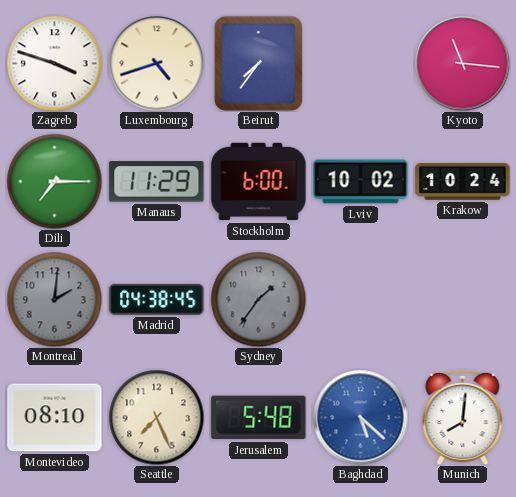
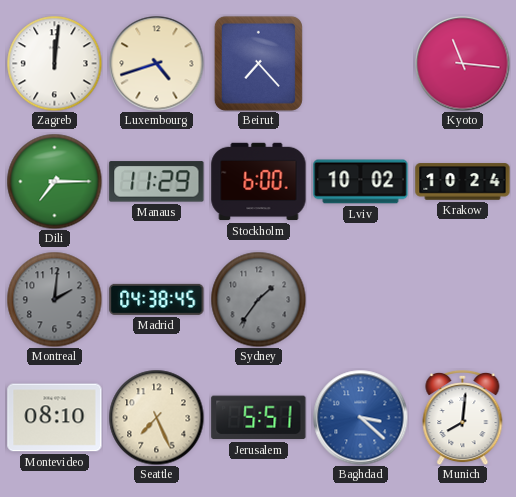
Zagreb: 3:48 -> 12:01
Beirut: 7:36 -> 7:23
Jerusalem: 5:48 -> 5:51
Baghdad: 5:22 -> 3:22
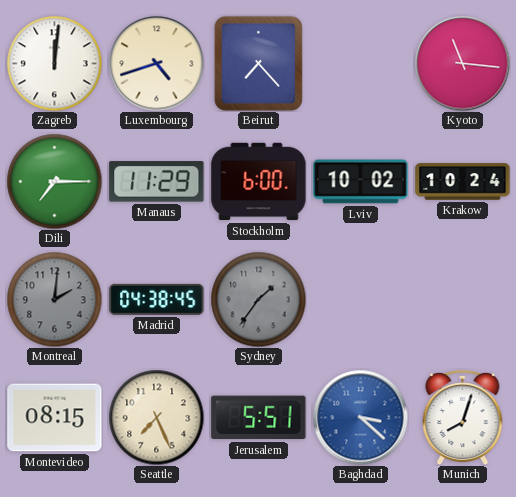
Montevideo: 08:10 -> 08:15
Munich: 8:01 -> 8:03
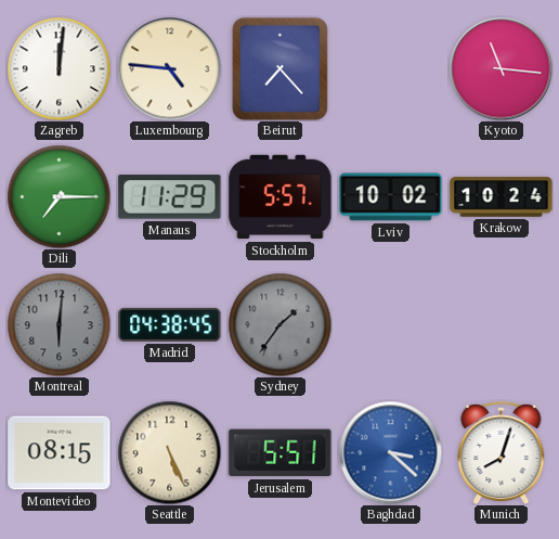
Luxembourg: 4:42 -> 4:46
Stockholm: 6:00 -> 5:57
Montreal: 2:01 -> 6:01
Seattle: 7:26 -> 5:26
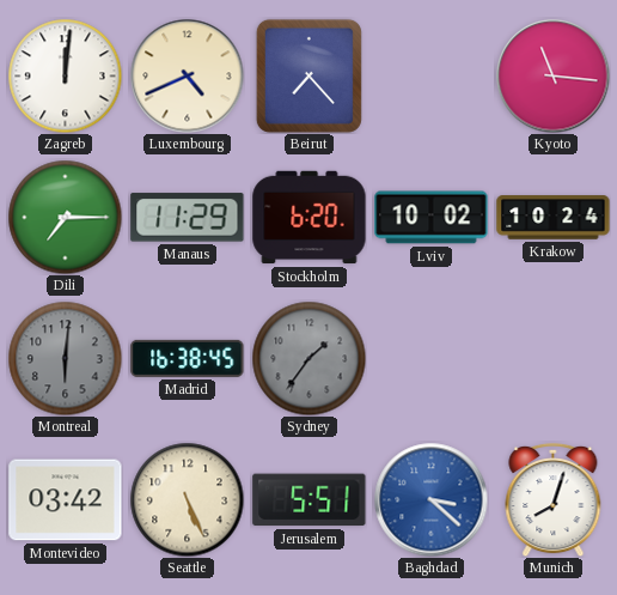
Luxembourg: 4:46 -> 4:41
Stockholm: 5:57 -> 6:20
Madrid: 04:38 -> 16:38
Montevideo: 08:15 -> 03:42
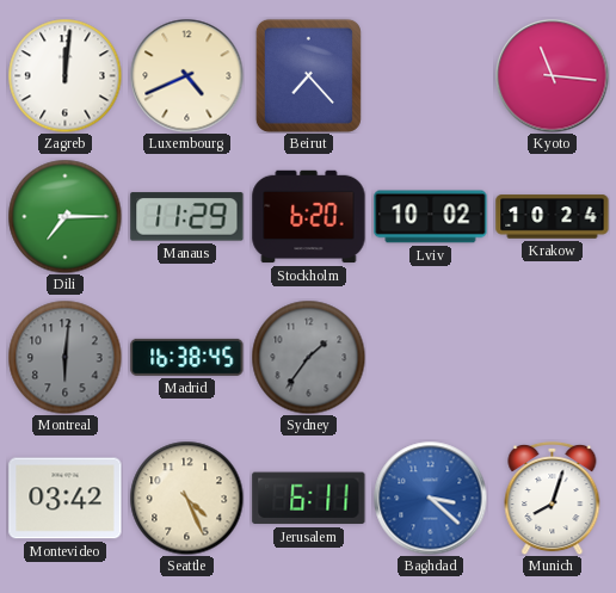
Seattle: 5:26 -> 4:26
Jerusalem: 5:51 -> 6:11
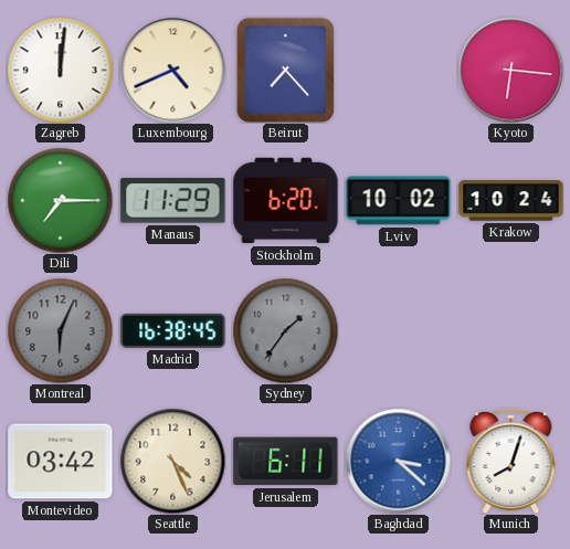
Kyoto: 11:16 -> 6:16
Montreal: 6:01 -> 6:04
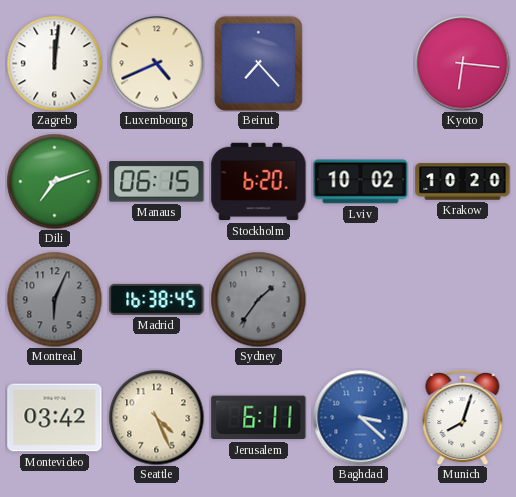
Dili: 7:15 -> 7:12
Manaus: 11:29 -> 06:15
Krakow: 10:24 -> 10:20
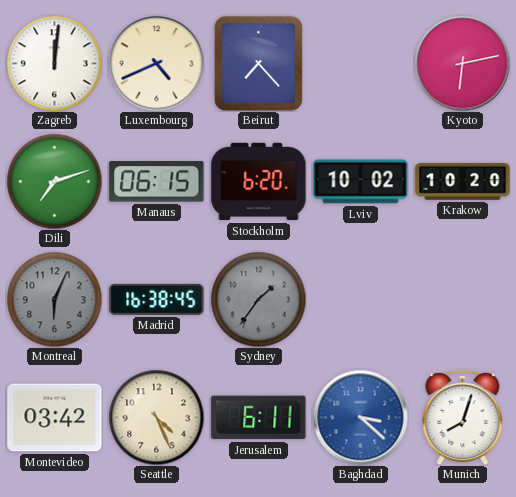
Kyoto: 6:16 -> 6:13
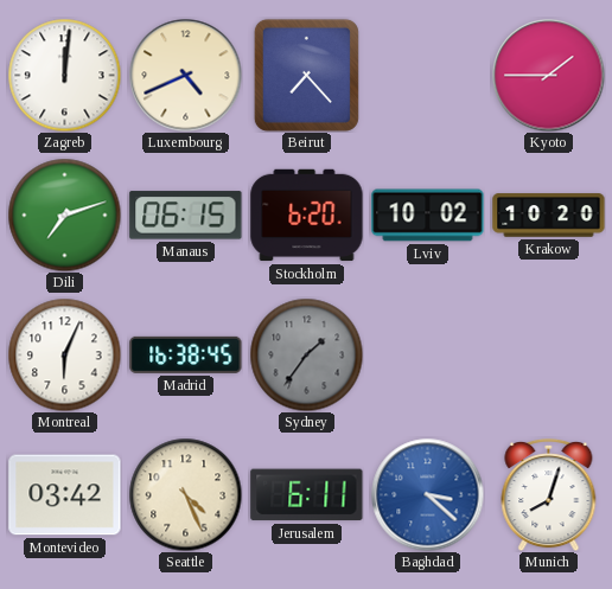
Kyoto: 6:13 -> 1:45
Montreal dial: grey -> white
